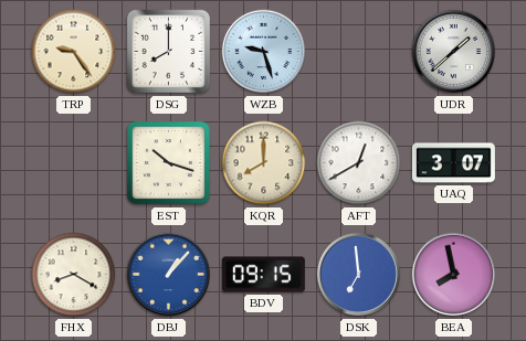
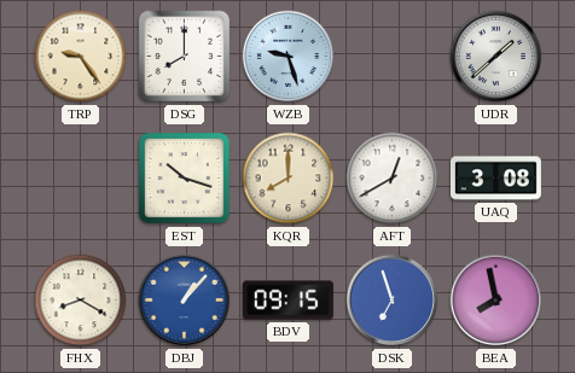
UAQ: 3:07 -> 3:08
DSK: 6:59 -> 6:57
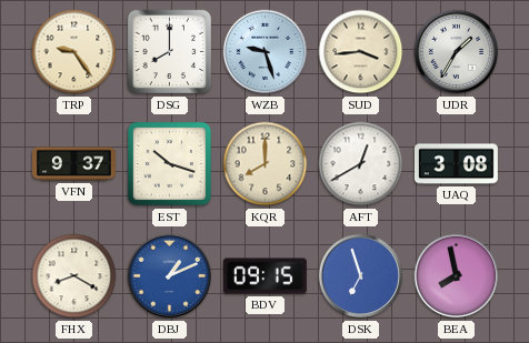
SUD: none -> 3:44
UDR: 1:38 -> 1:35
VFN: none -> 9:37
DBJ: 1:07 -> 1:11
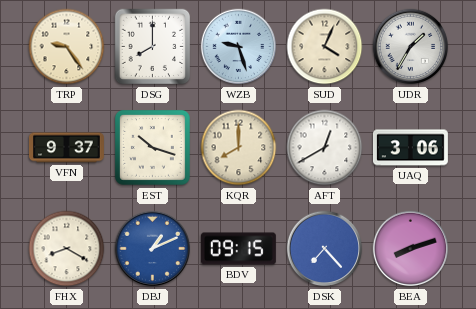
SUD: 3:44 -> 4:04
UAQ: 3:08 -> 3:06
DSK: 6:57 -> 7:23
BEA: 7:58 -> 8:12
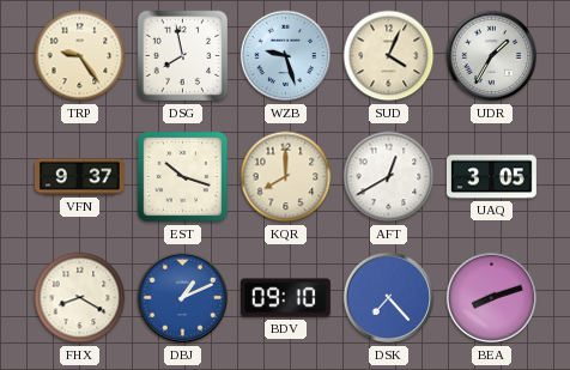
DSG: 8:00 -> 7:58
UAQ: 3:06 -> 3:05
BDV: 09:15 -> 09:10
